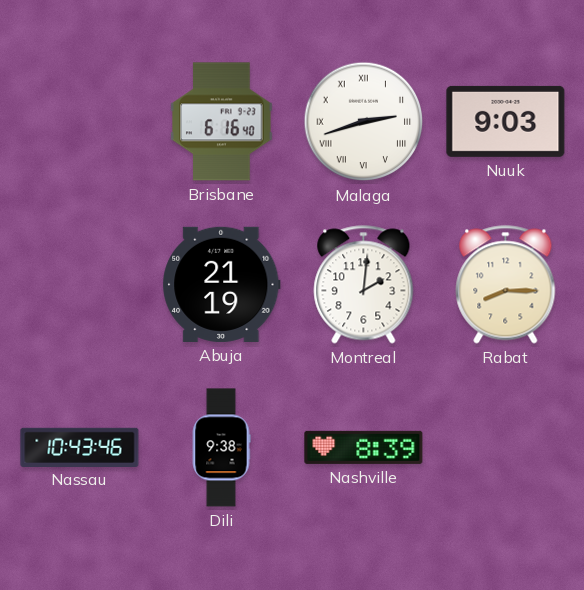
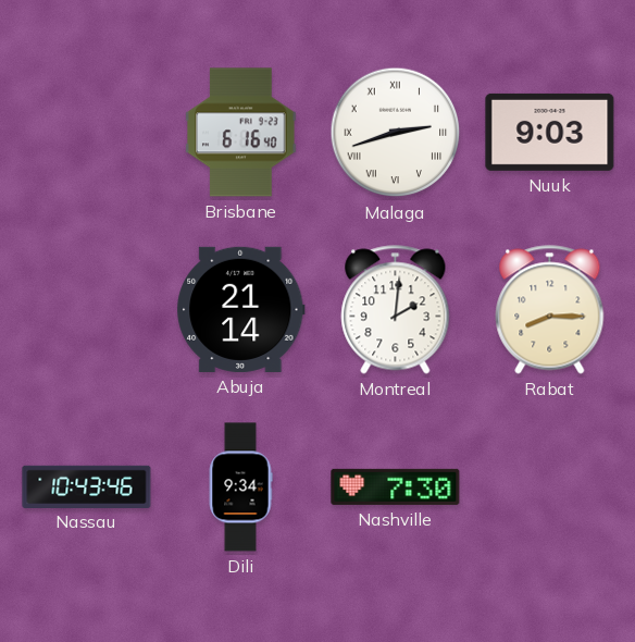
Abuja: 21:19 -> 21:14
Dili: 9:38 -> 9:34
Nashville: 8:39 -> 7:30
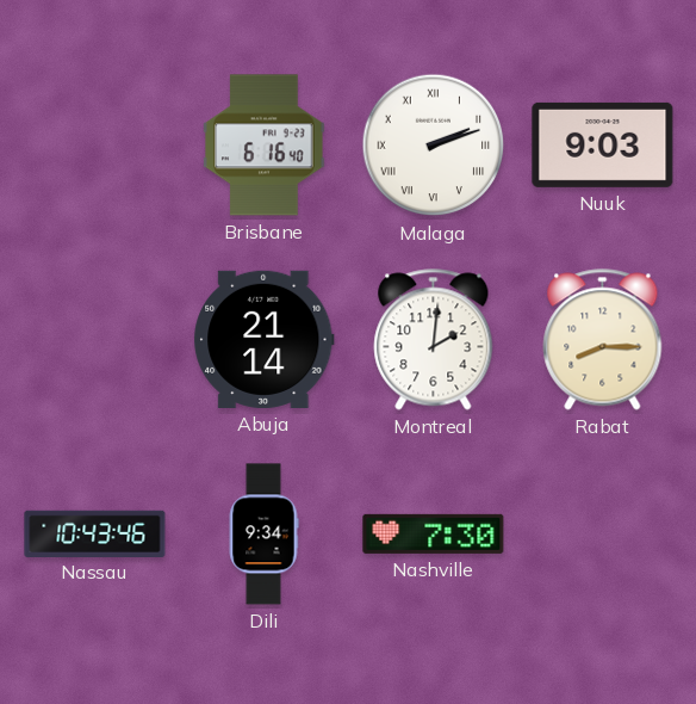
Malaga: 2:42 -> 2:12
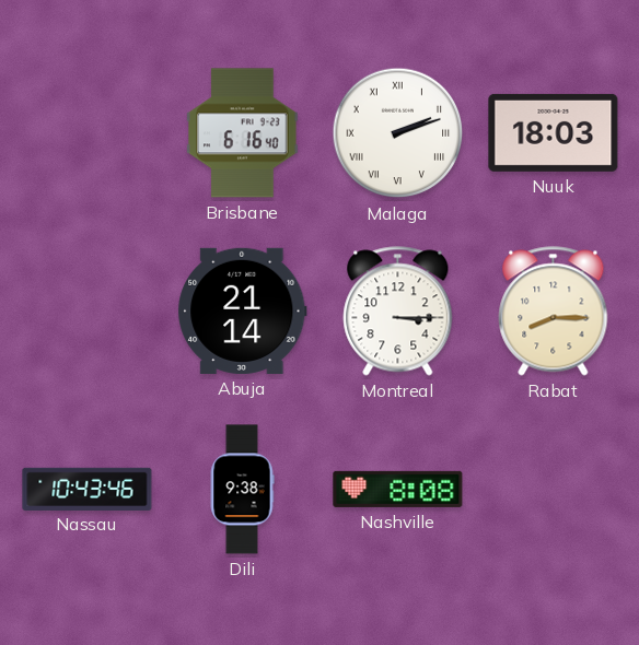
Nuuk: 9:03 -> 18:03
Montreal: 2:01 -> 3:15
Dili: 9:34 -> 9:38
Nashville: 7:30 -> 8:08
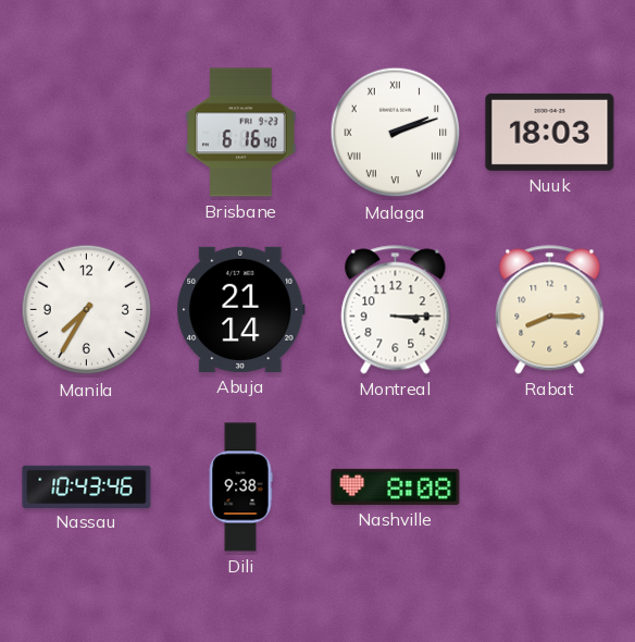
Manila: none -> 7:35
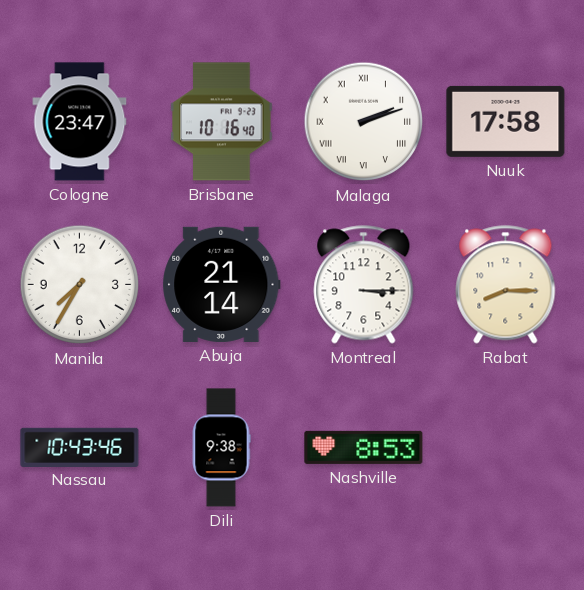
Cologne: none -> 23:47
Brisbane: 6:16 -> 10:16
Nuuk: 18:03 -> 17:58
Nashville: 8:08 -> 8:53
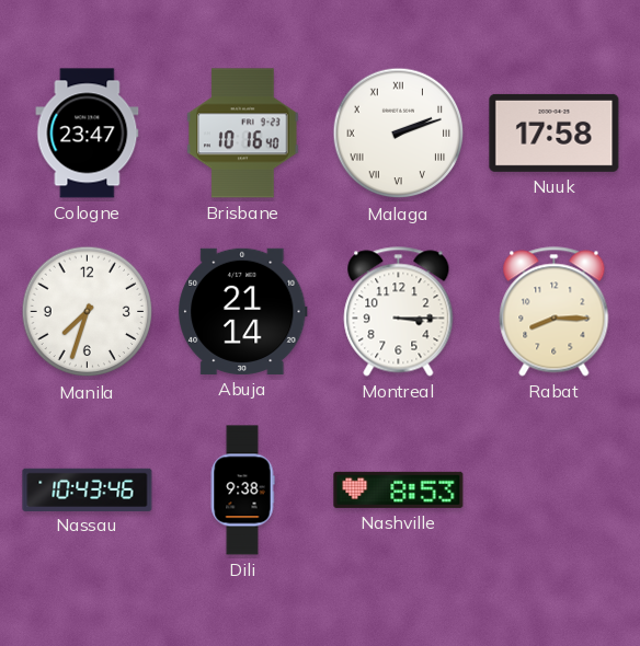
Manila: 7:35 -> 7:33
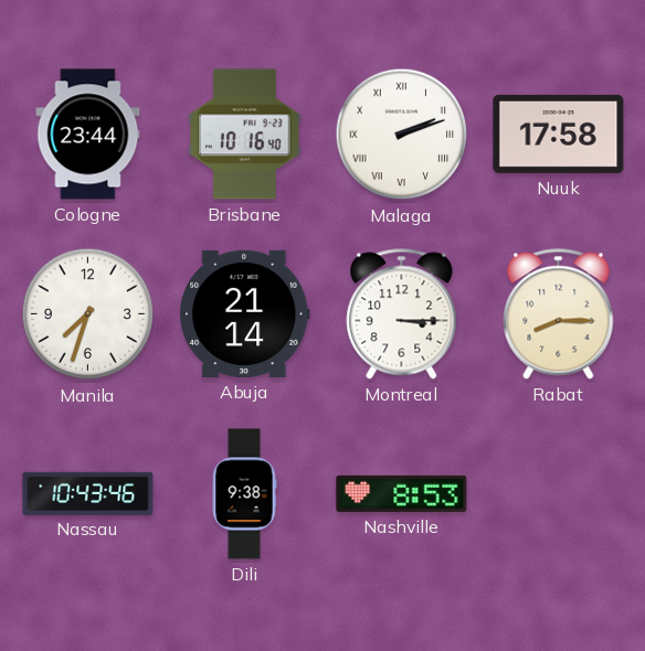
Cologne: 23:47 -> 23:44
